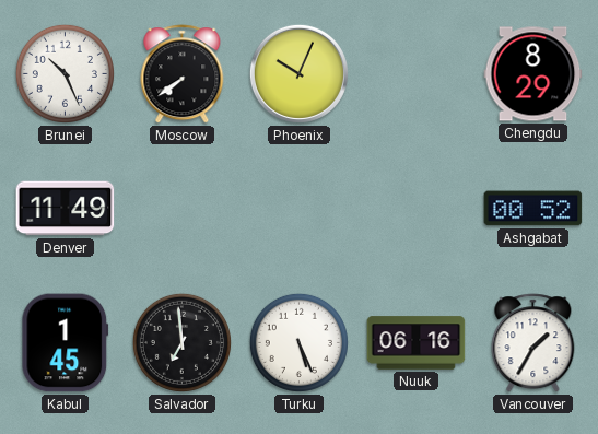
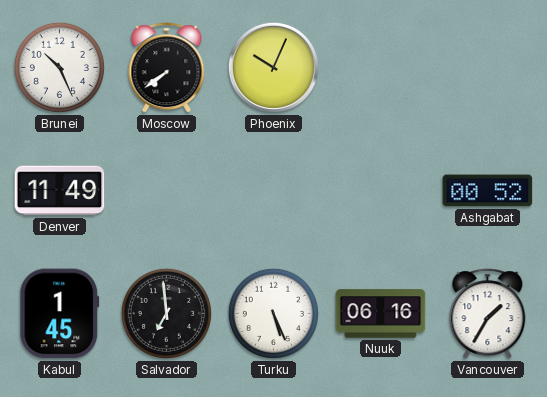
Chengdu: 8:29 -> none
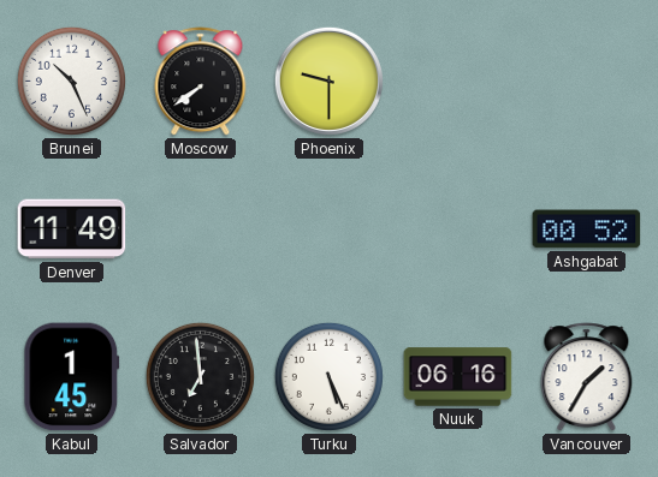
Phoenix: 10:04 -> 9:30
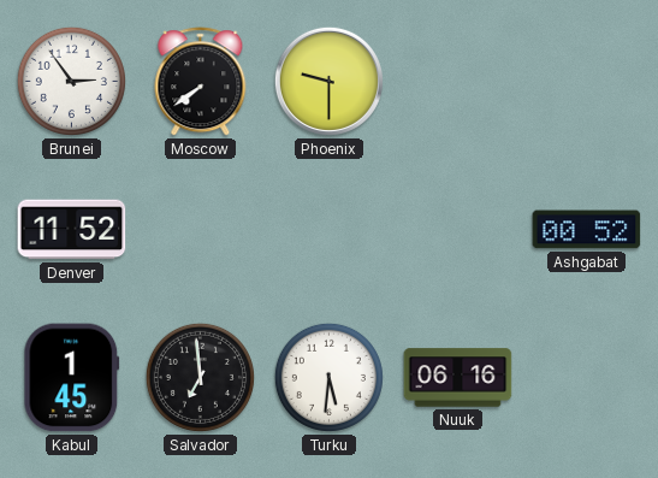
Brunei: 10:26 -> 2:54
Denver: 11:49 -> 11:52
Turku: 5:26 -> 5:31
Vancouver: 1:35 -> none
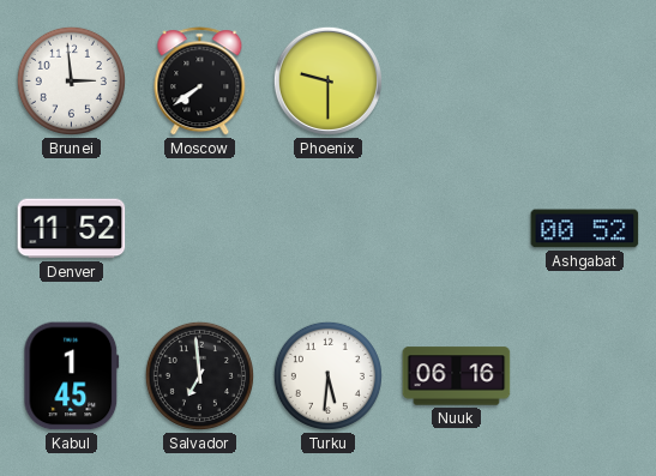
Brunei: 2:54 -> 2:59
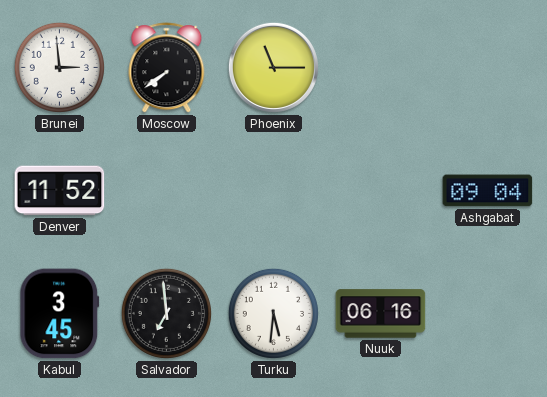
Phoenix: 9:30 -> 11:15
Ashgabat: 00:52 -> 09:04
Kabul: 1:45 -> 3:45
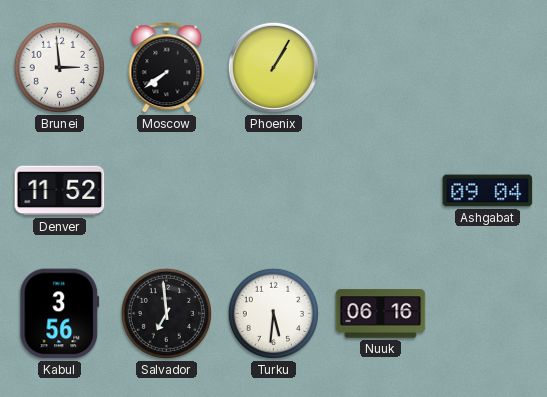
Phoenix: 11:15 -> 1:05
Kabul: 3:45 -> 3:56
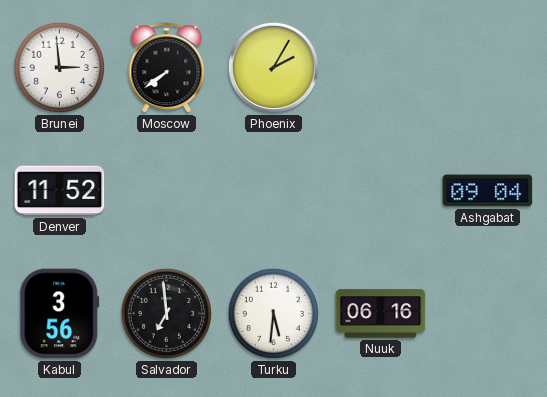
Phoenix: 1:05 -> 2:05
